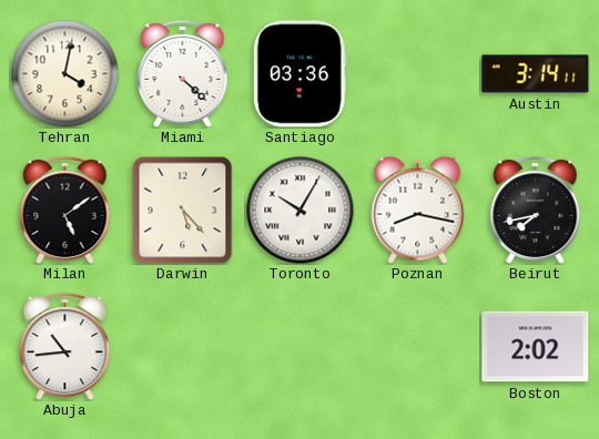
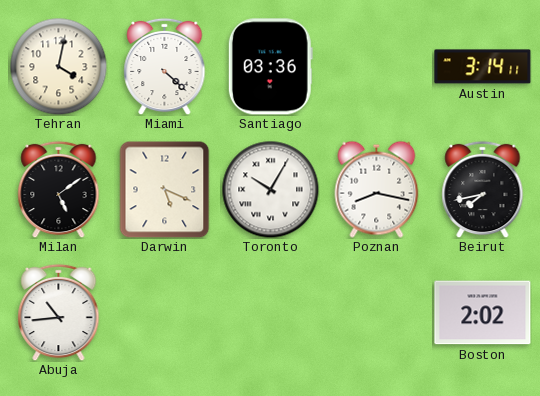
Darwin: 5:23 -> 5:19
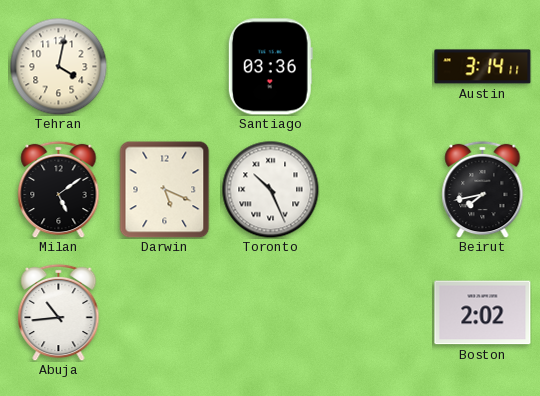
Miami: 4:22 -> none
Toronto: 10:05 -> 10:26
Poznan: 8:17 -> none
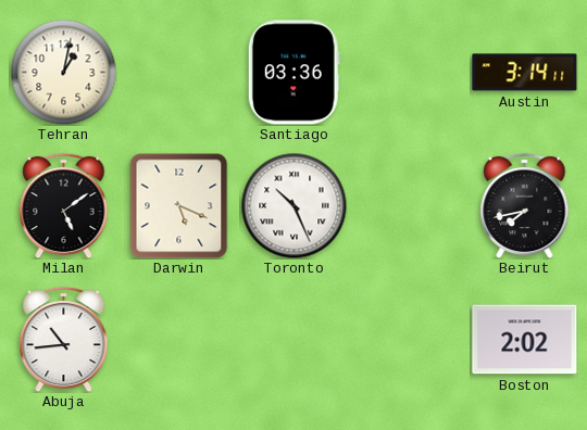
Tehran: 4:02 -> 1:02
